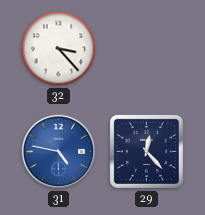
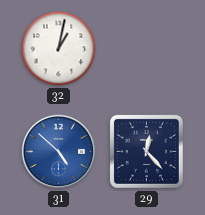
32: 3:23 -> 1:02
31: 4:47 -> 4:52
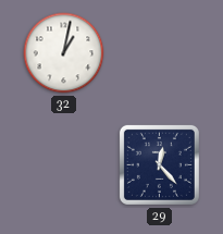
31: 4:52 -> none
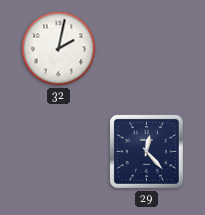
32: 1:02 -> 2:02
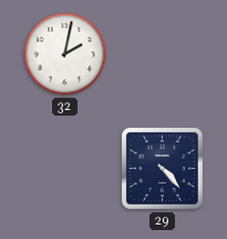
29: 12:23 -> 4:23
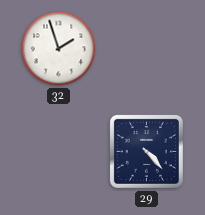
32: 2:02 -> 1:57
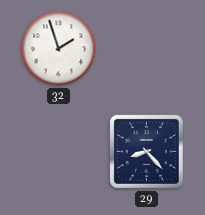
29: 4:23 -> 8:23
